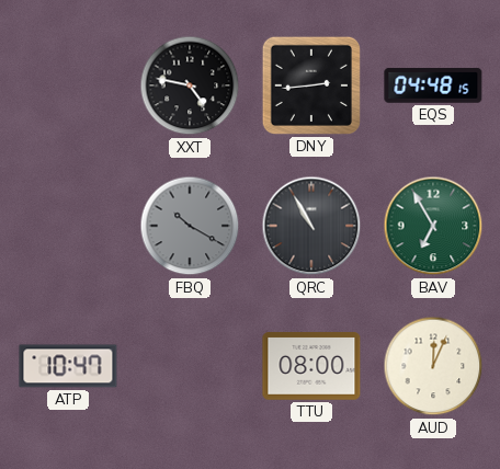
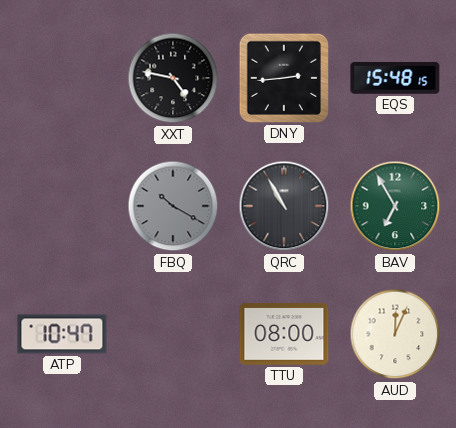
EQS: 04:48 -> 15:48
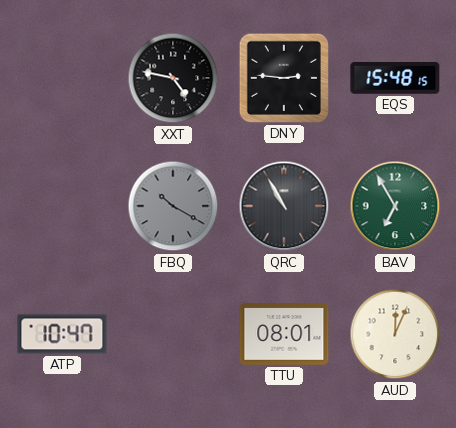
DNY: 2:44 -> 2:46
TTU: 08:00 -> 08:01
